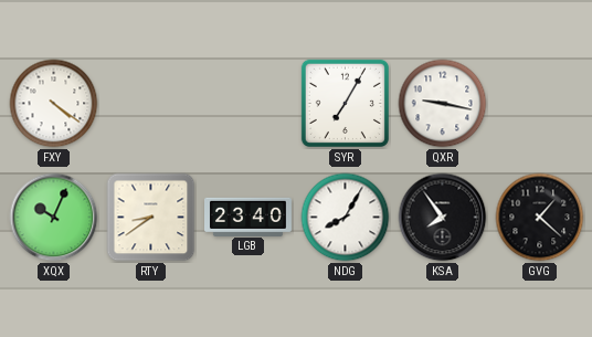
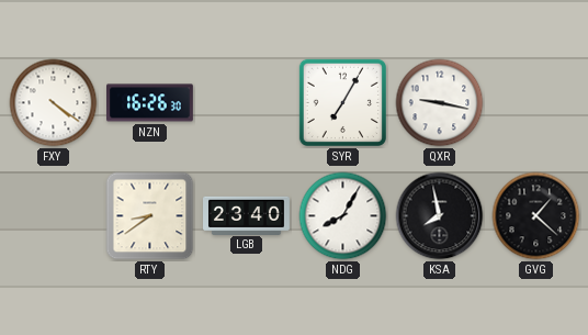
NZN: none -> 16:26
XQX: 10:04 -> none
KSA: 7:54 -> 7:58
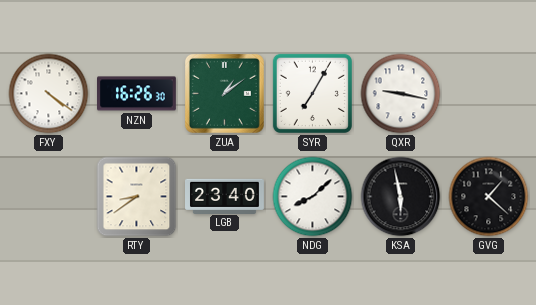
ZUA: none -> 1:09
NDG: 8:05 -> 8:08
KSA: 7:58 -> 5:58
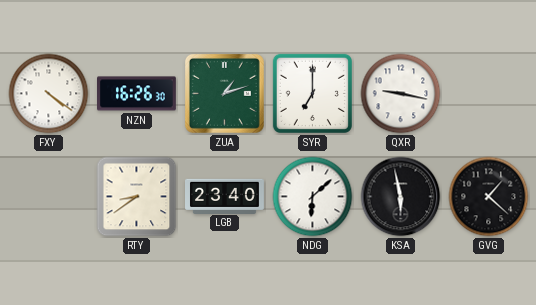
ZUA: 1:09 -> 1:12
SYR: 7:05 -> 7:00
NDG: 8:08 -> 6:08
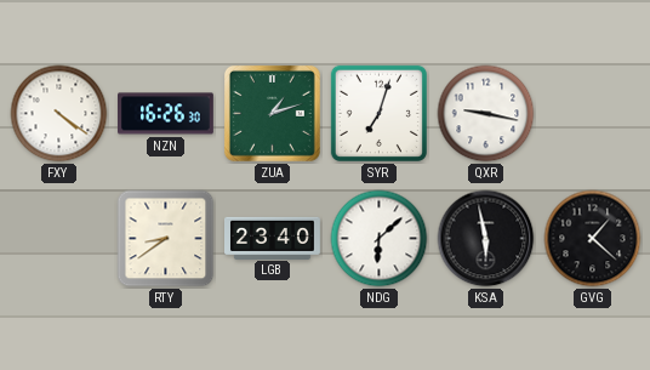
SYR: 7:00 -> 7:03
